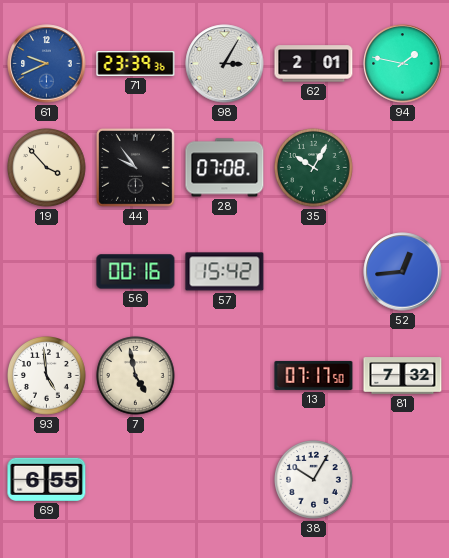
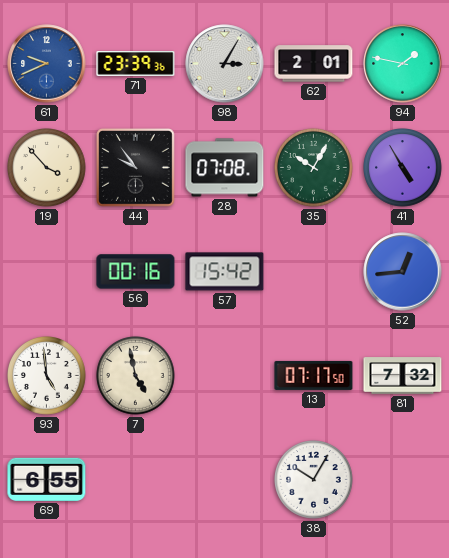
41: none -> 4:55
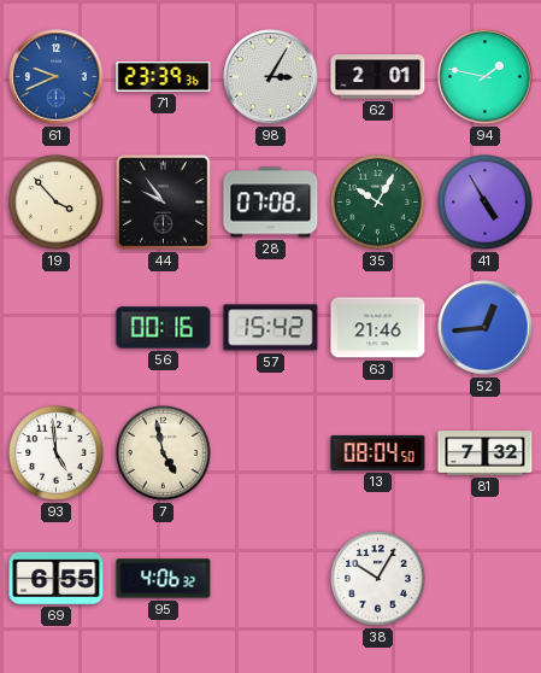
63: none -> 21:46
13: 07:17 -> 08:04
95: none -> 4:06
